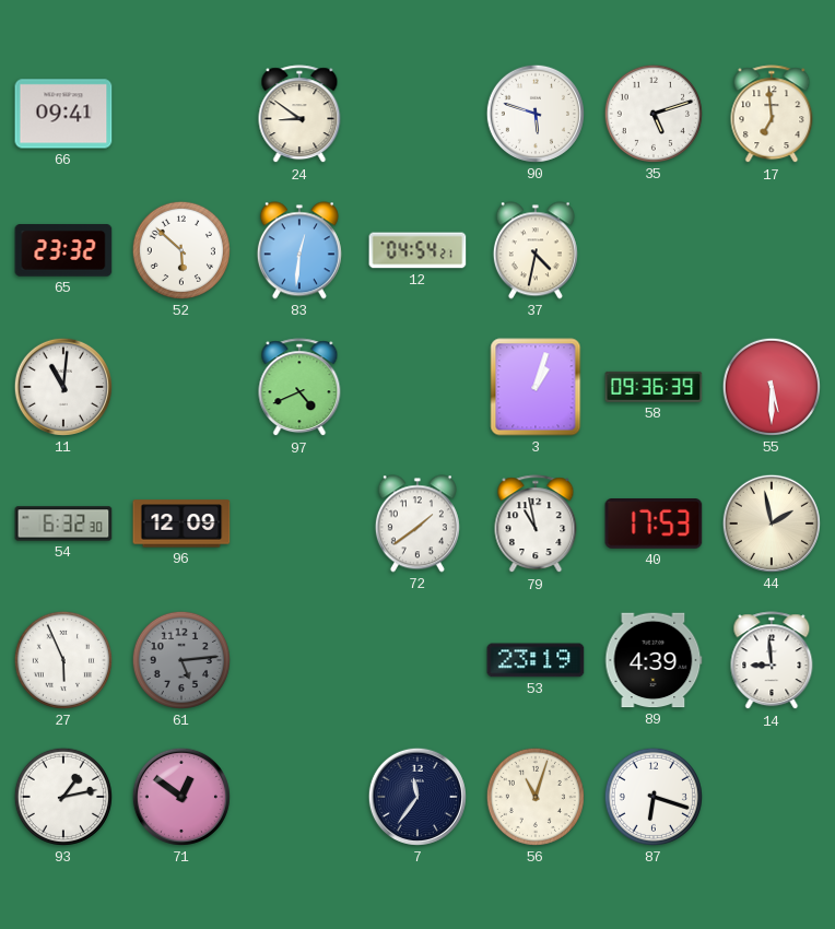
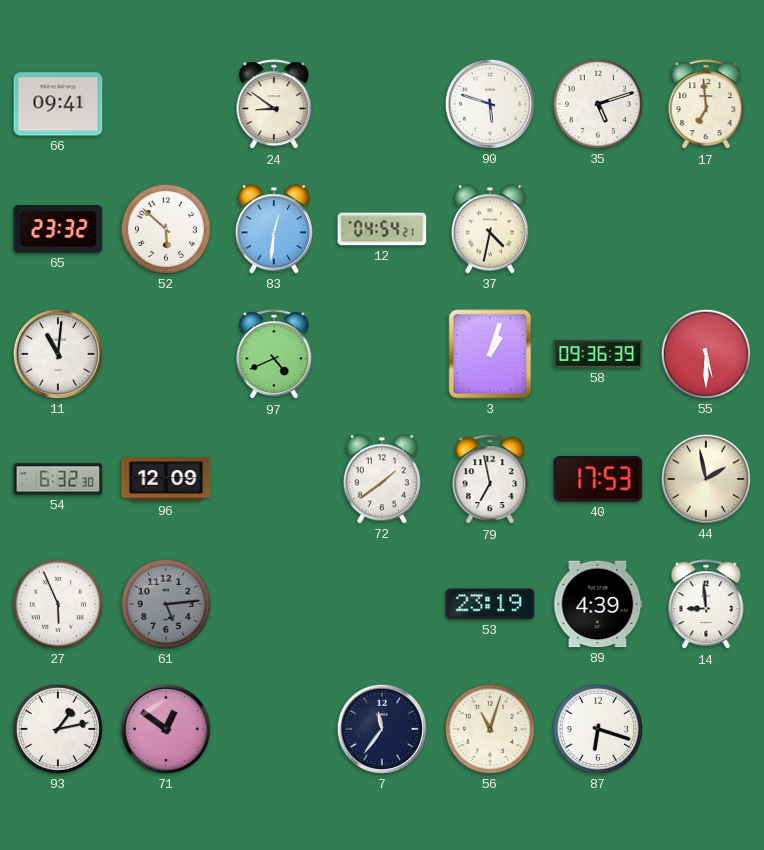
79: 10:58 -> 6:58
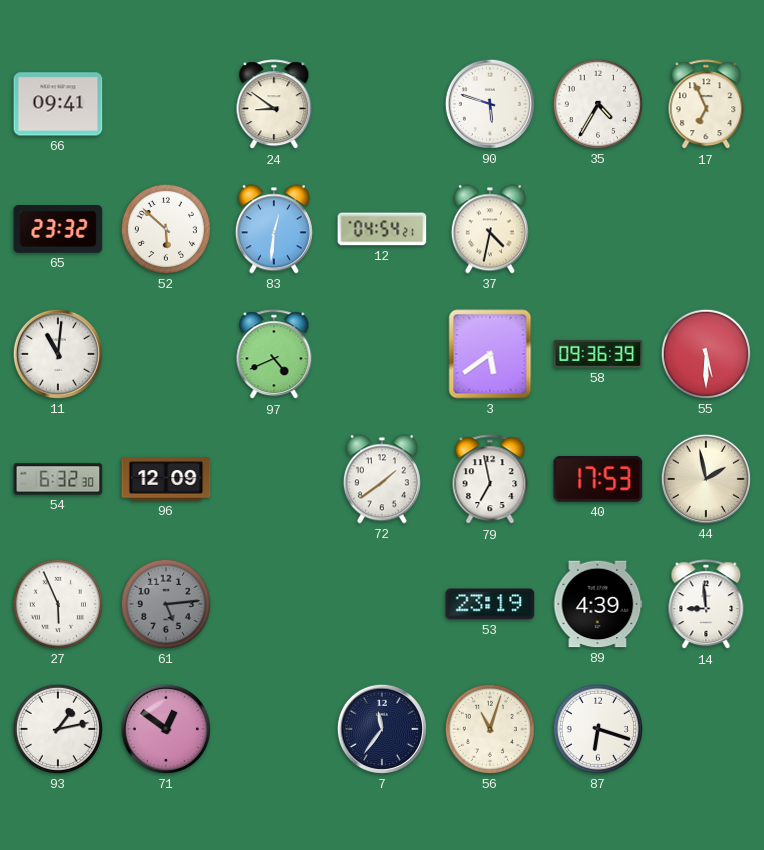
35: 5:12 -> 4:35
17: 6:59 -> 6:56
3: 1:03 -> 5:39
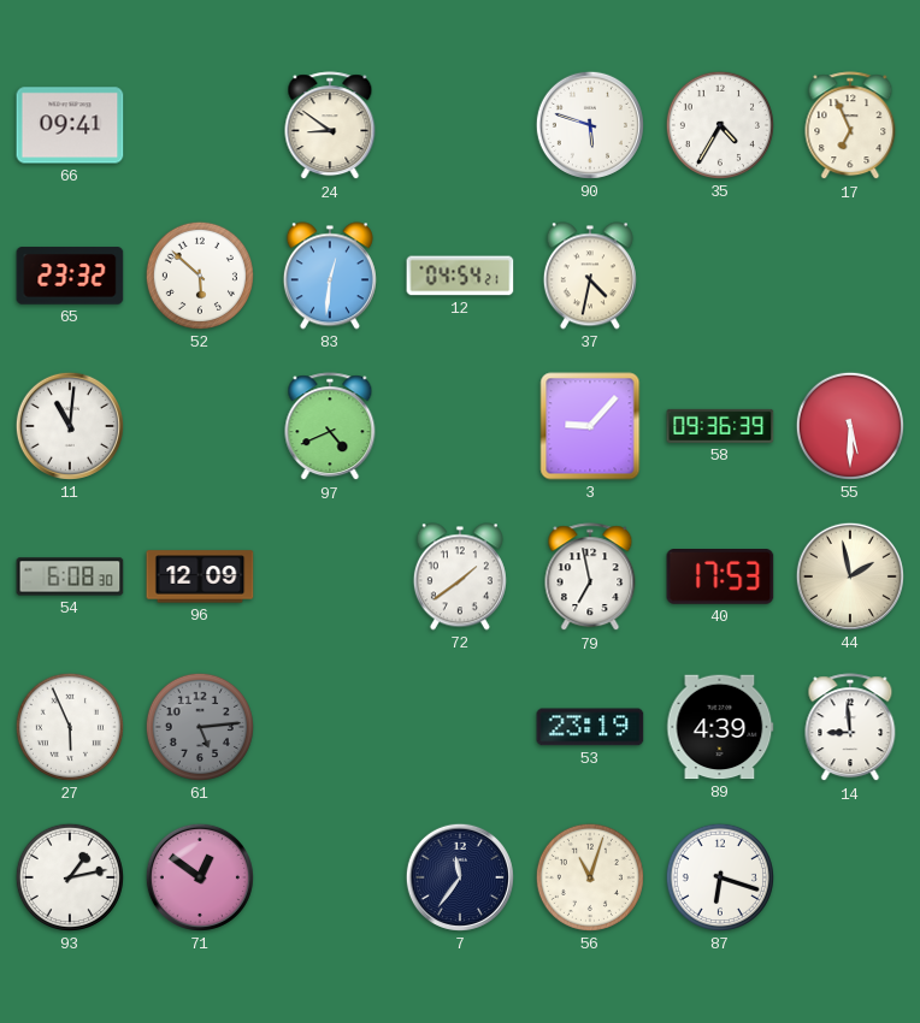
3: 5:39 -> 9:07
54: 6:32 -> 6:08
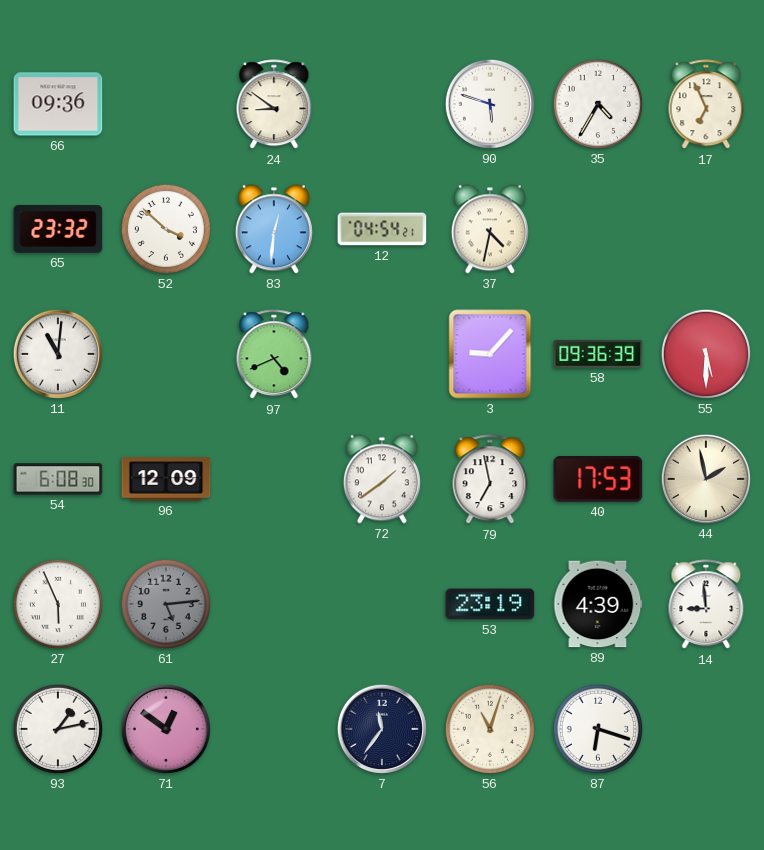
66: 09:41 -> 09:36
52: 5:52 -> 3:52
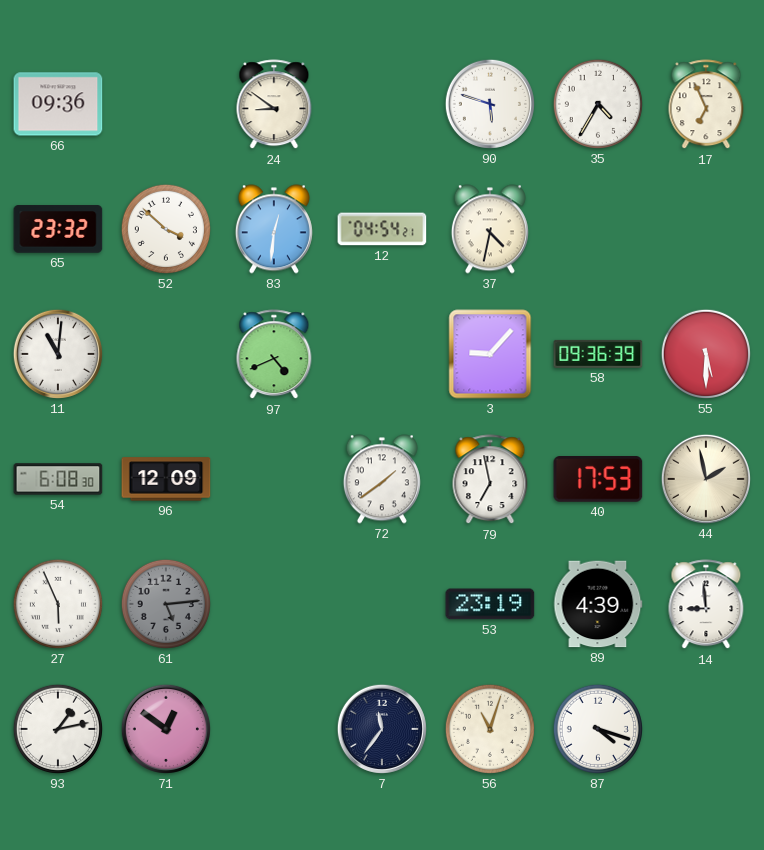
87: 6:18 -> 4:18
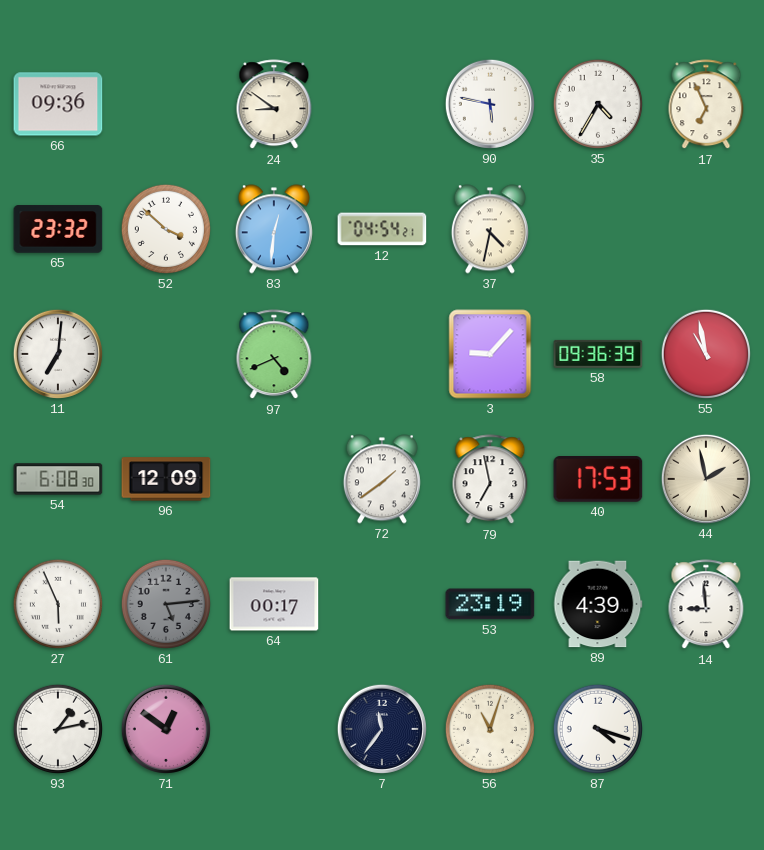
90: 5:48 -> 5:47
11: 11:01 -> 7:01
55: 5:30 -> 10:58
64: none -> 00:17
